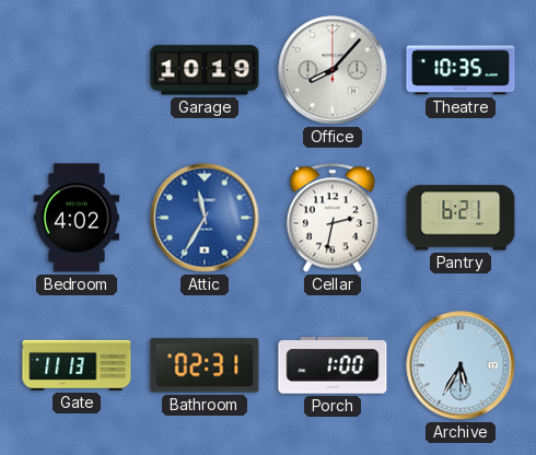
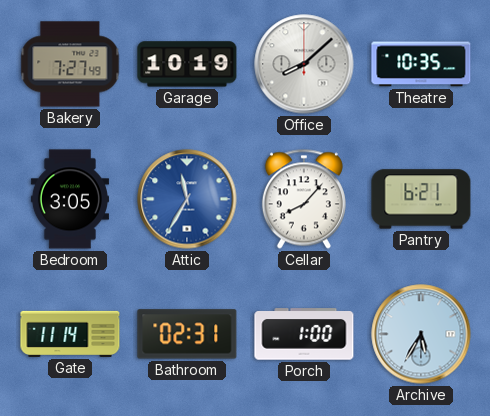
Bakery: none -> 7:27
Office: 8:07 -> 8:08
Bedroom: 4:02 -> 3:05
Cellar: 2:32 -> 8:07
Gate: 11:13 -> 11:14
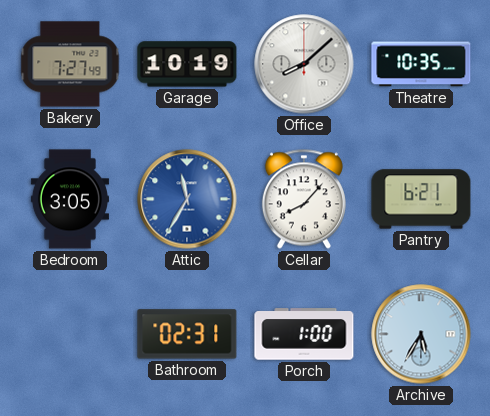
Gate: 11:14 -> none
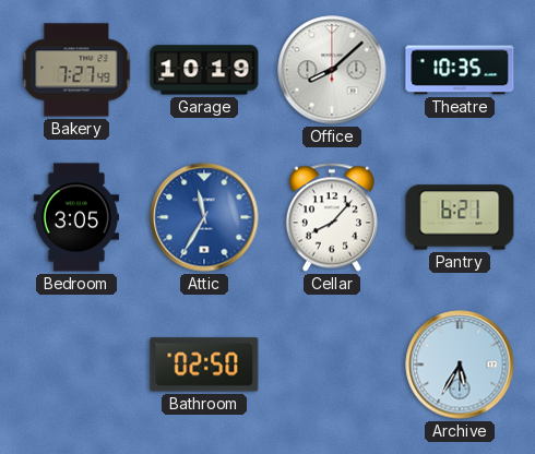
Bathroom: 02:31 -> 02:50
Porch: 1:00 -> none
